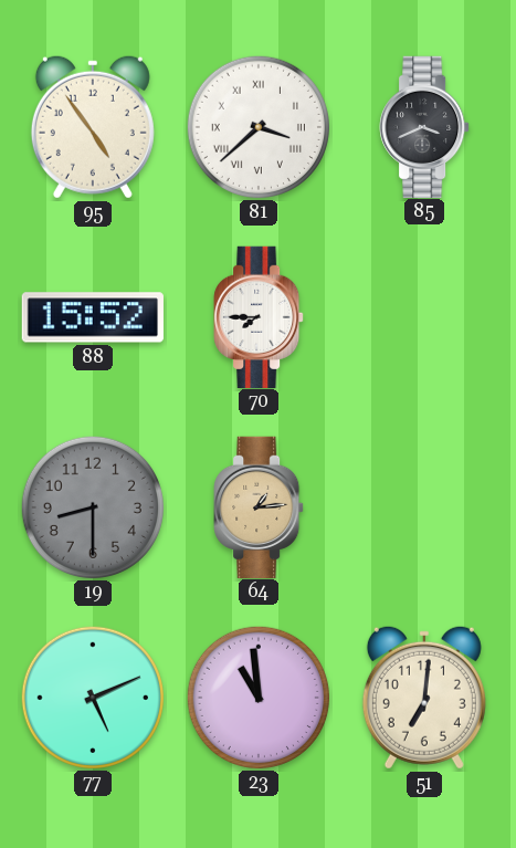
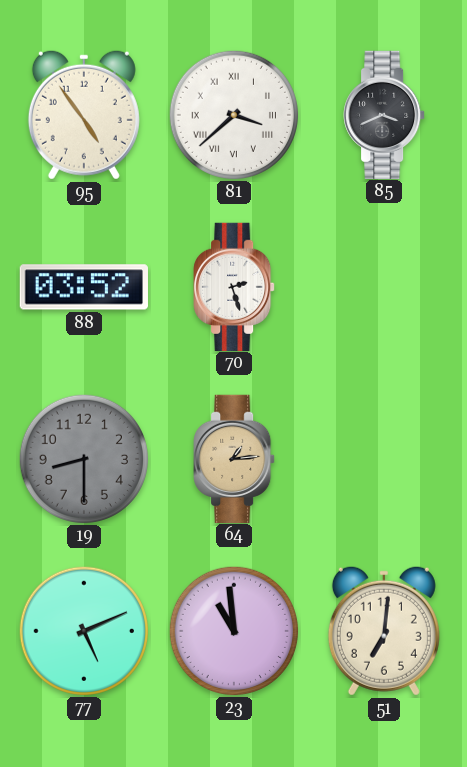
88: 15:52 -> 03:52
70: 7:45 -> 2:27
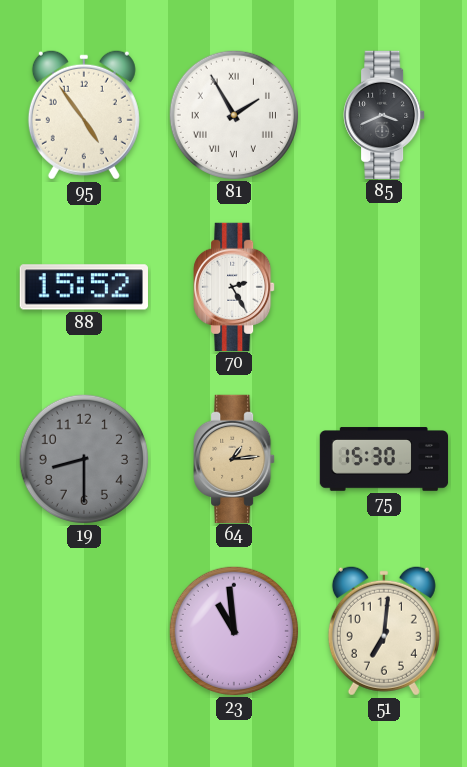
81: 3:38 -> 1:55
88: 03:52 -> 15:52
70: 2:27 -> 2:25
75: none -> 15:30
77: 5:11 -> none
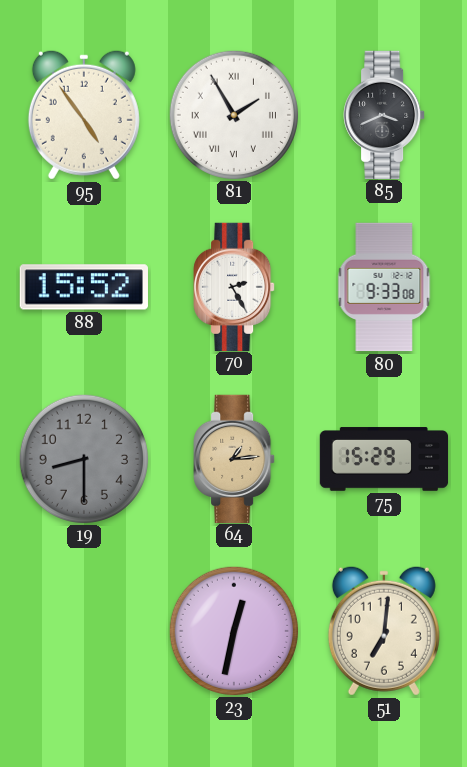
80: none -> 9:33
75: 15:30 -> 15:29
23: 10:59 -> 12:32
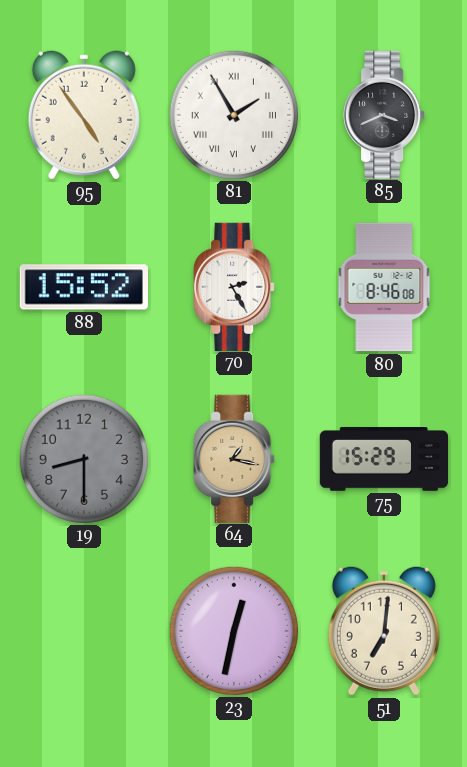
80: 9:33 -> 8:46
64: 1:14 -> 1:17
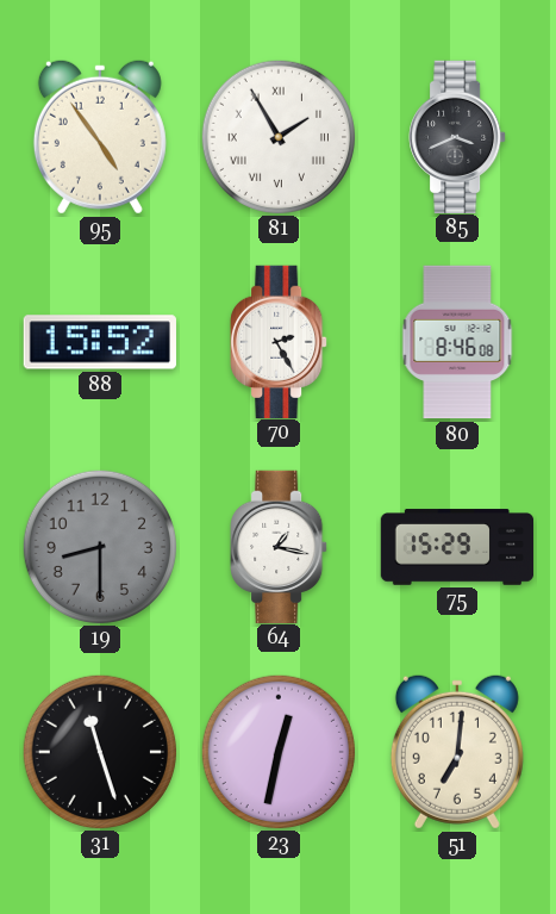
64 dial: champagne -> white
31: none -> 11:27
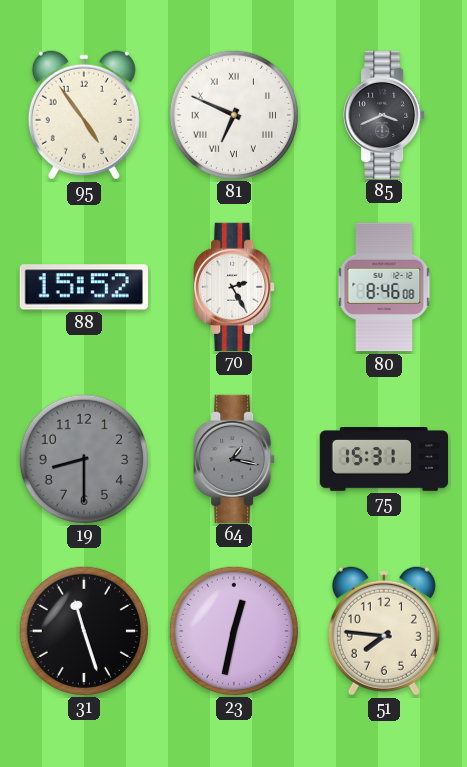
81: 1:55 -> 6:49
64 dial: white -> grey
75: 15:29 -> 15:31
51: 7:01 -> 7:46
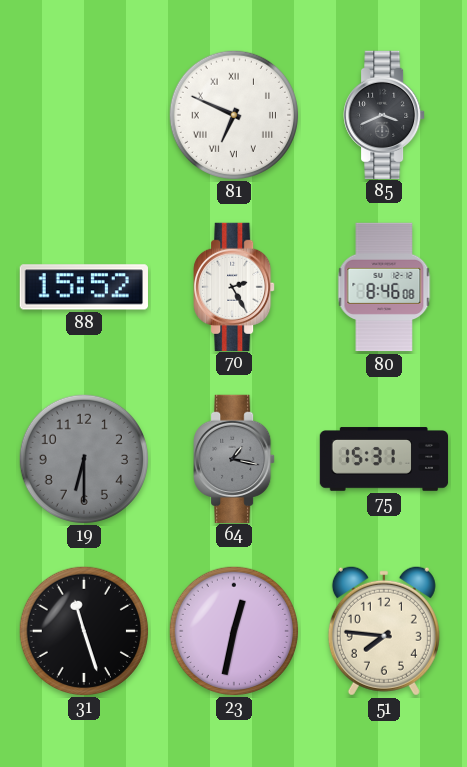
95: 4:54 -> none
19: 8:30 -> 6:30
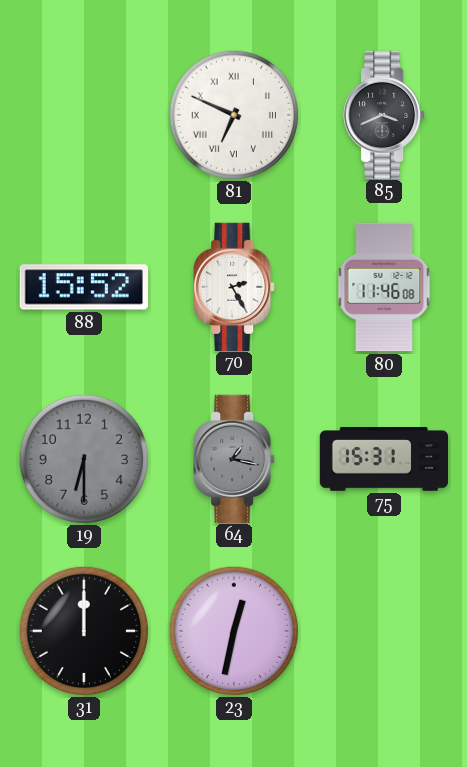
80: 8:46 -> 11:46
31: 11:27 -> 12:00
51: 7:46 -> none
